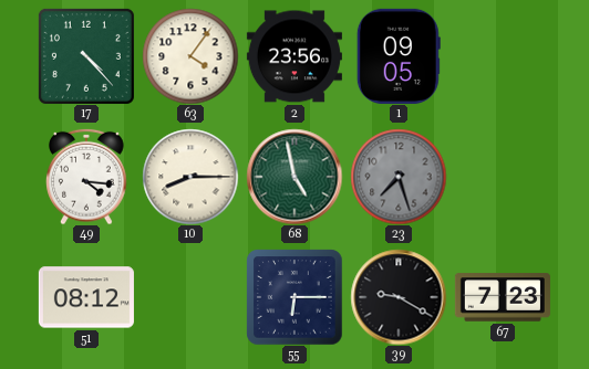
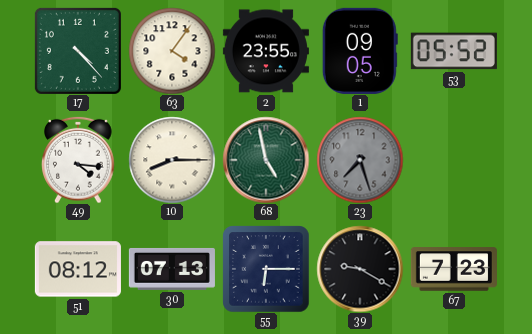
2: 23:56 -> 23:55
53: none -> 05:52
30: none -> 07:13
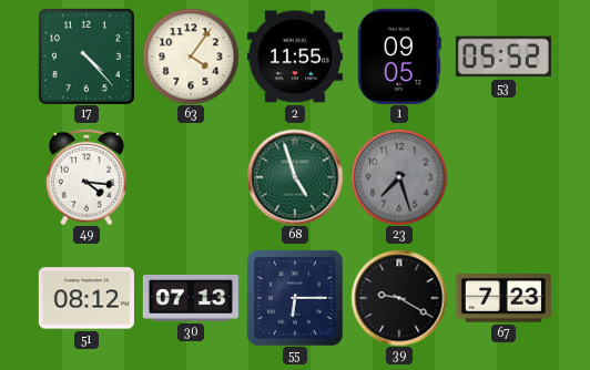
2: 23:55 -> 11:55
10: 8:15 -> none
68: 4:58 -> 4:57
